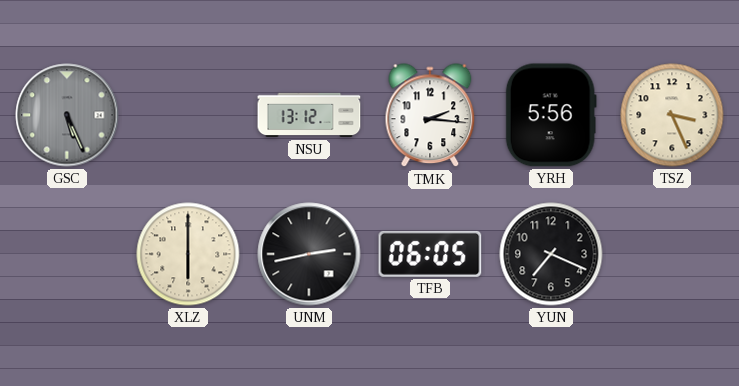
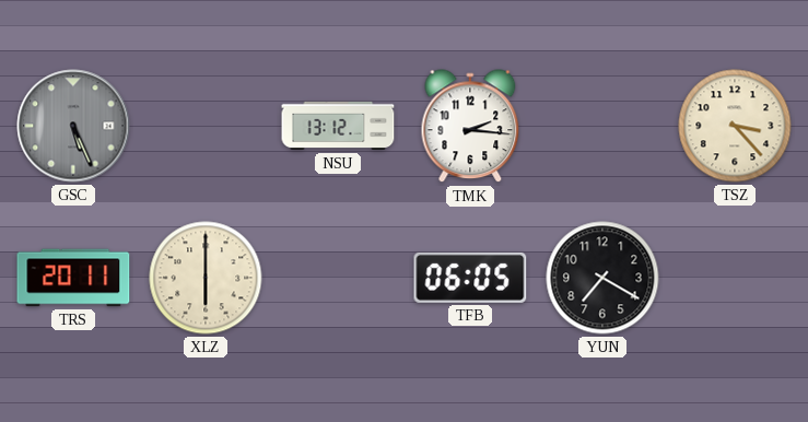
YRH: 5:56 -> none
TSZ: 3:26 -> 3:23
TRS: none -> 20:11
UNM: 2:43 -> none
YUN: 7:19 -> 7:20
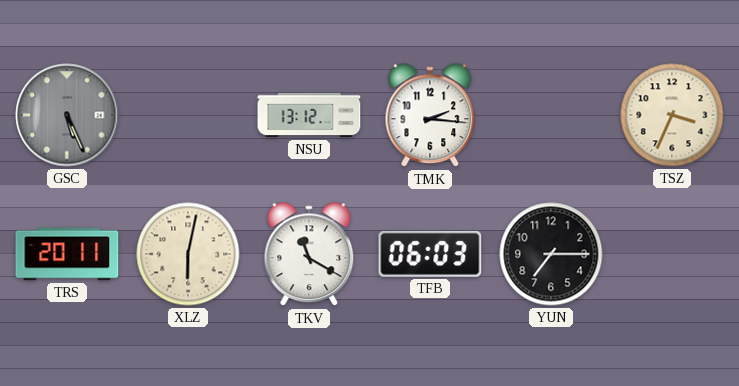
TSZ: 3:23 -> 3:34
XLZ: 6:00 -> 6:02
TKV: none -> 11:20
TFB: 06:05 -> 06:03
YUN: 7:20 -> 7:15
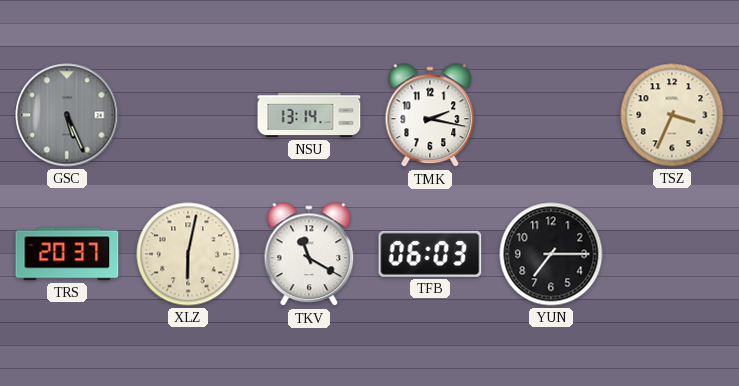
NSU: 13:12 -> 13:14
TMK: 2:16 -> 2:17
TRS: 20:11 -> 20:37
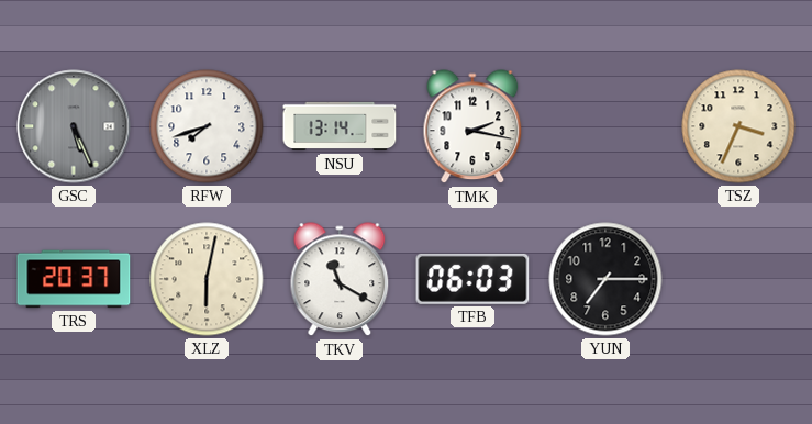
RFW: none -> 7:42
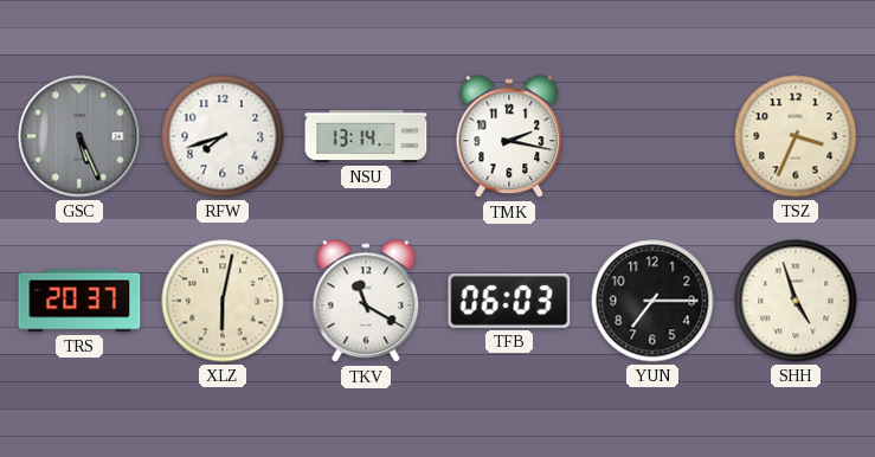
SHH: none -> 4:57
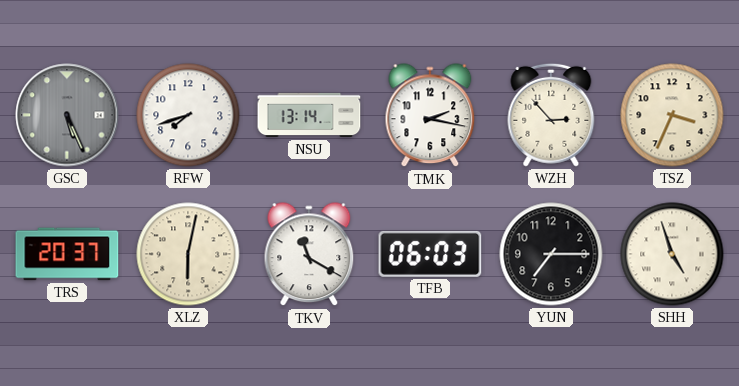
WZH: none -> 2:53
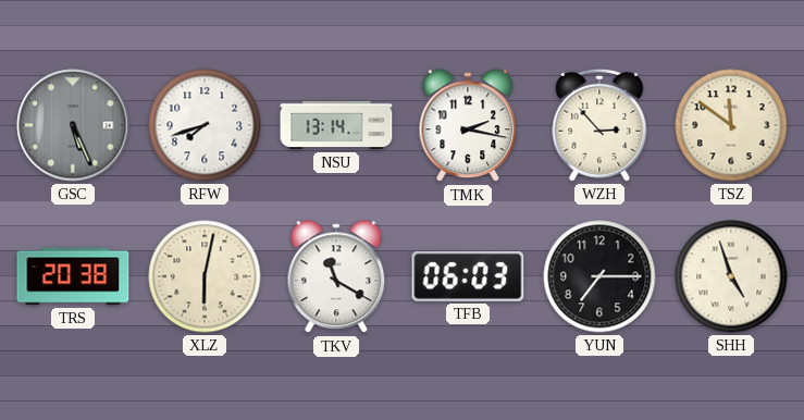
TSZ: 3:34 -> 11:51
TRS: 20:37 -> 20:38
